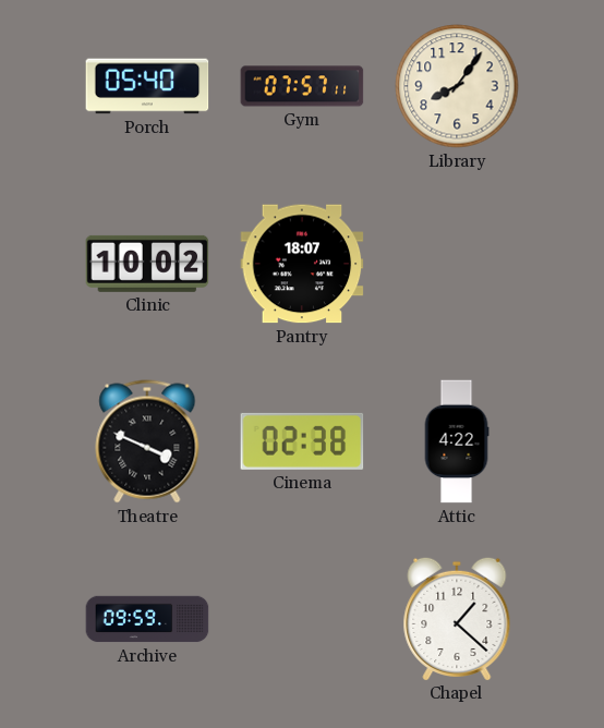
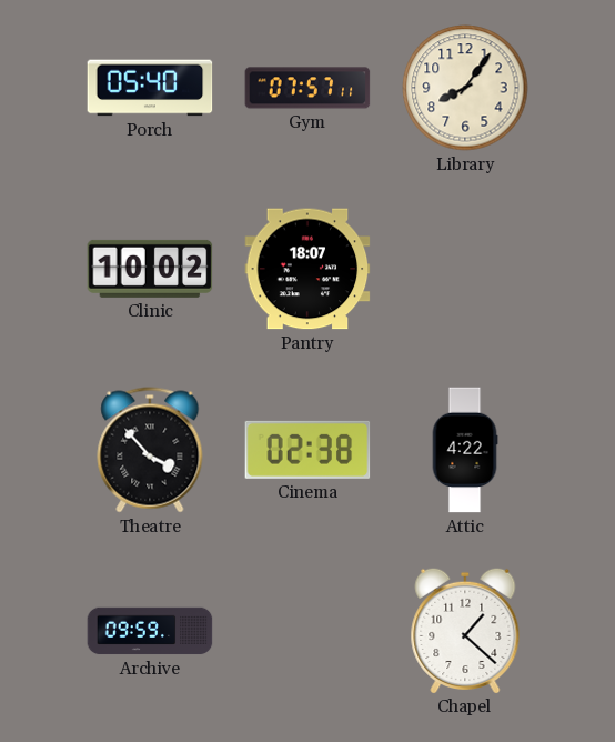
Theatre: 3:49 -> 3:53
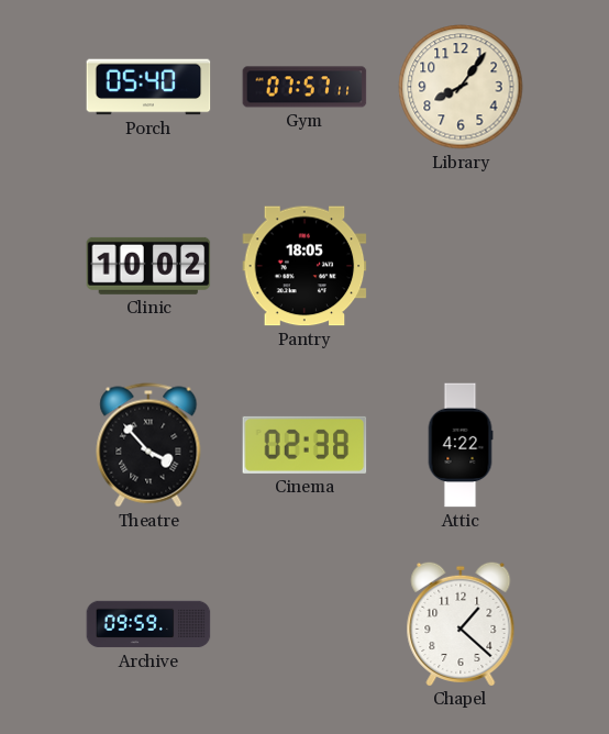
Pantry: 18:07 -> 18:05
